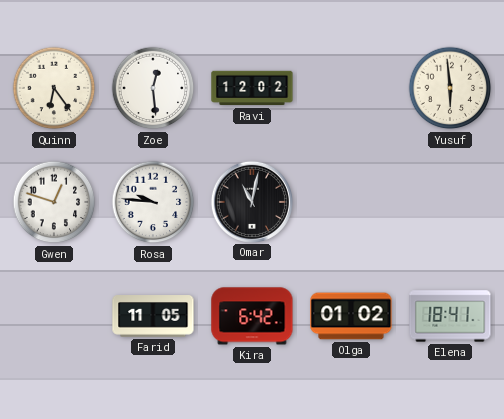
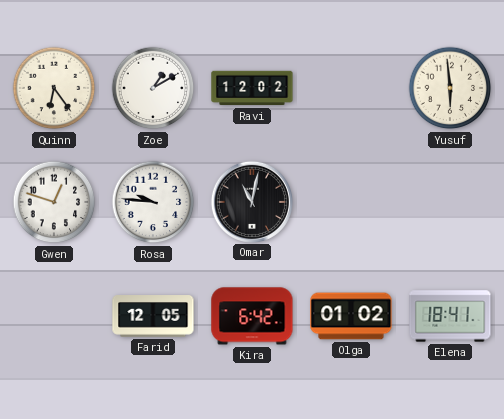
Zoe: 12:29 -> 1:10
Farid: 11:05 -> 12:05
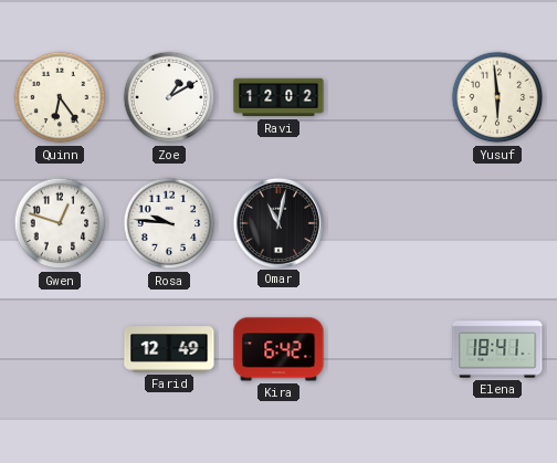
Farid: 12:05 -> 12:49
Olga: 01:02 -> none
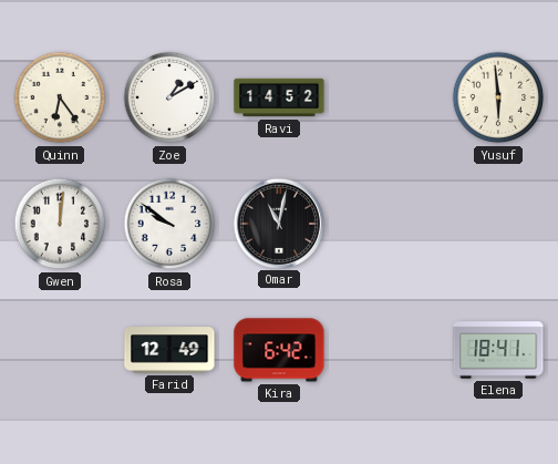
Ravi: 12:02 -> 14:52
Gwen: 12:48 -> 12:01
Rosa: 9:46 -> 9:51
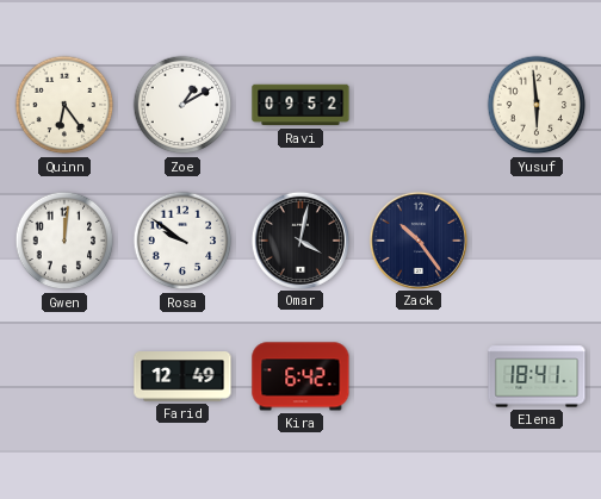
Ravi: 14:52 -> 09:52
Omar: 11:02 -> 4:02
Zack: none -> 10:24
